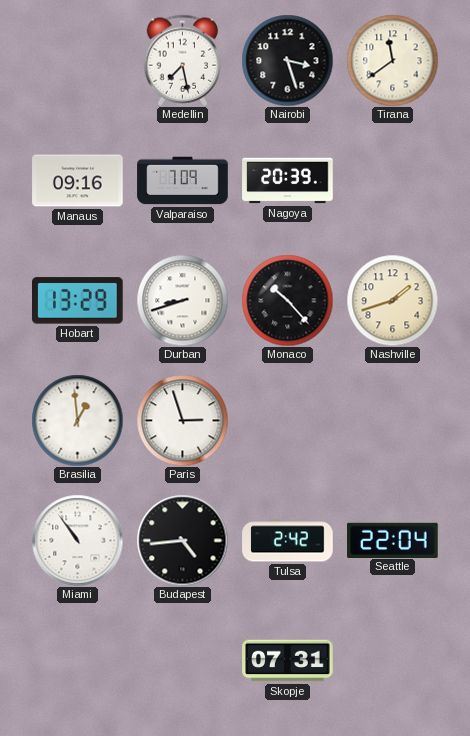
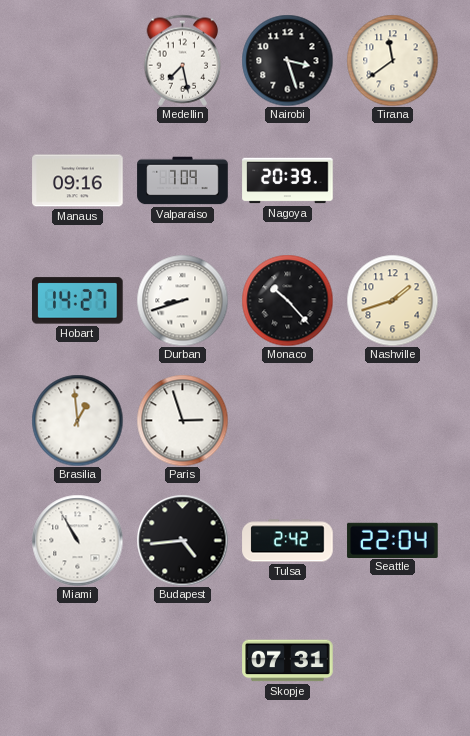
Hobart: 13:29 -> 14:27
Miami: 10:54 -> 10:55
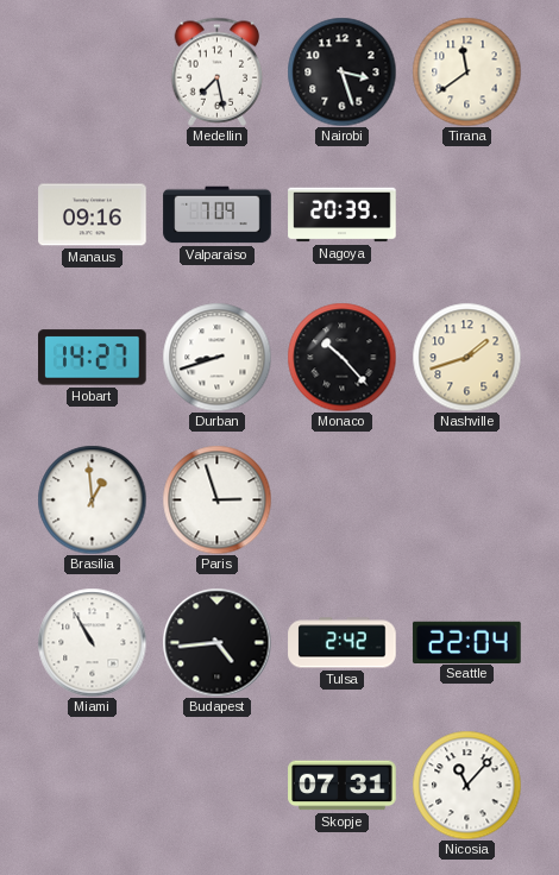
Nicosia: none -> 11:07
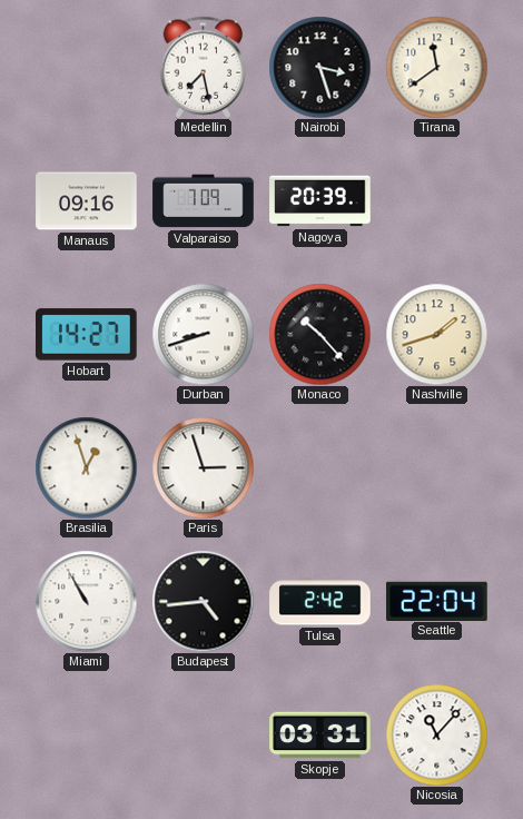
Brasilia: 12:59 -> 12:57
Skopje: 07:31 -> 03:31
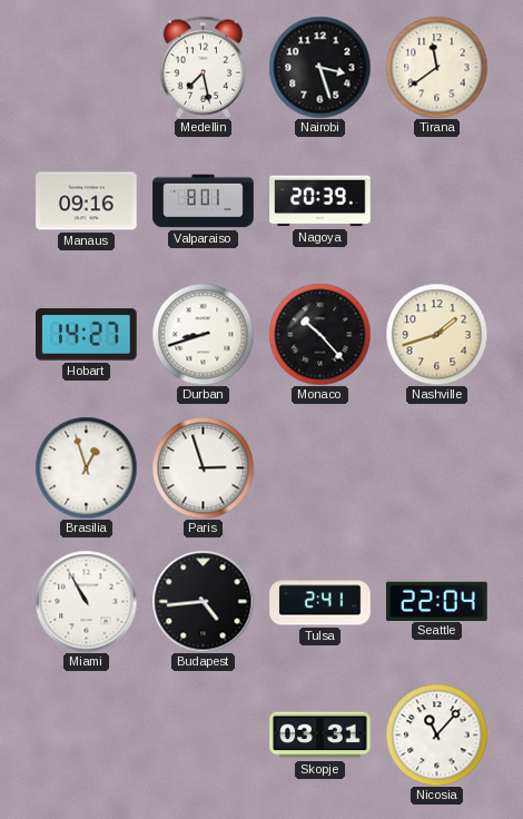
Valparaiso: 7:09 -> 8:01
Tulsa: 2:42 -> 2:41
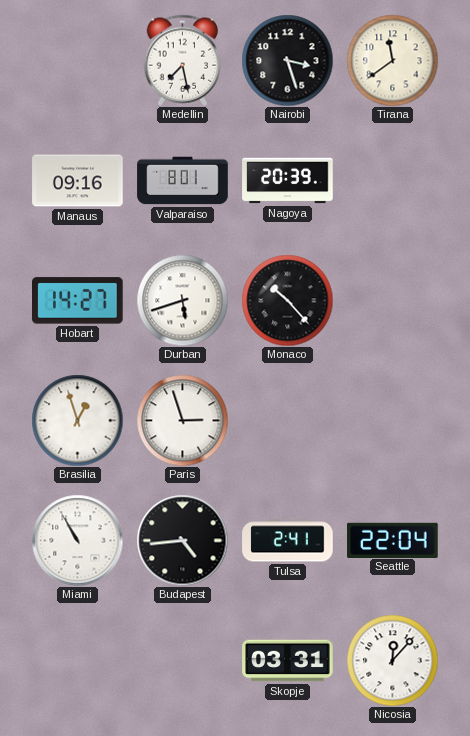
Durban: 8:42 -> 5:42
Nashville: 1:42 -> none
Nicosia: 11:07 -> 12:07
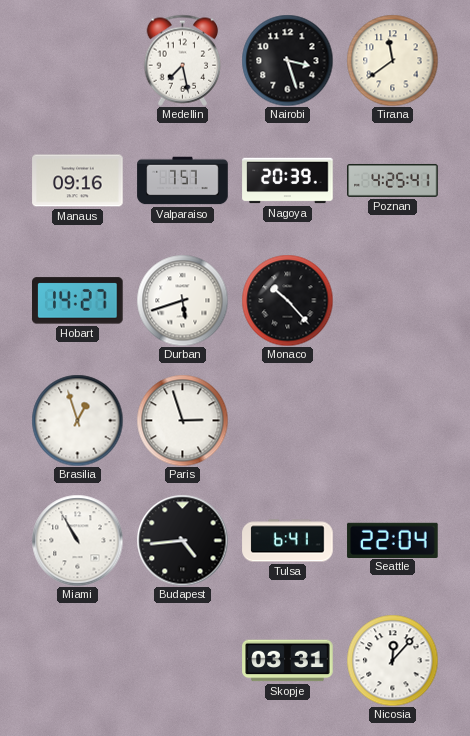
Valparaiso: 8:01 -> 7:57
Poznan: none -> 4:25
Tulsa: 2:41 -> 6:41
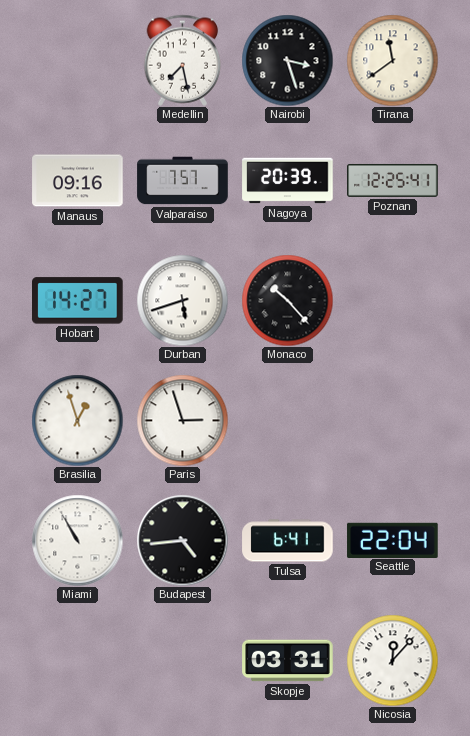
Poznan: 4:25 -> 12:25
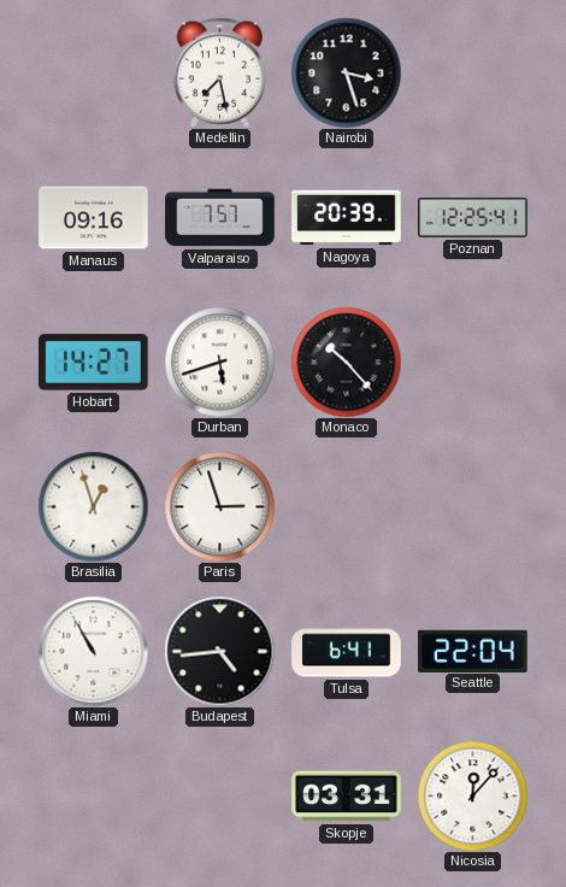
Tirana: 11:39 -> none
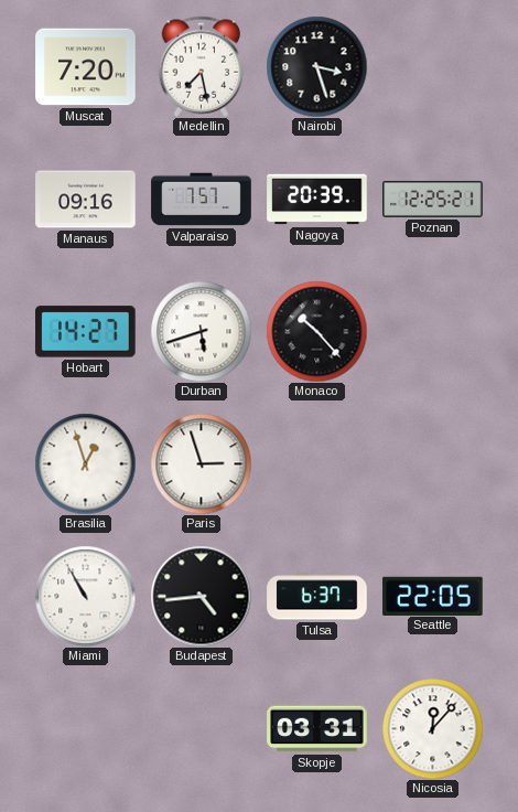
Muscat: none -> 7:20
Poznan: 12:25:41 -> 12:25:21
Tulsa: 6:41 -> 6:37
Seattle: 22:04 -> 22:05
